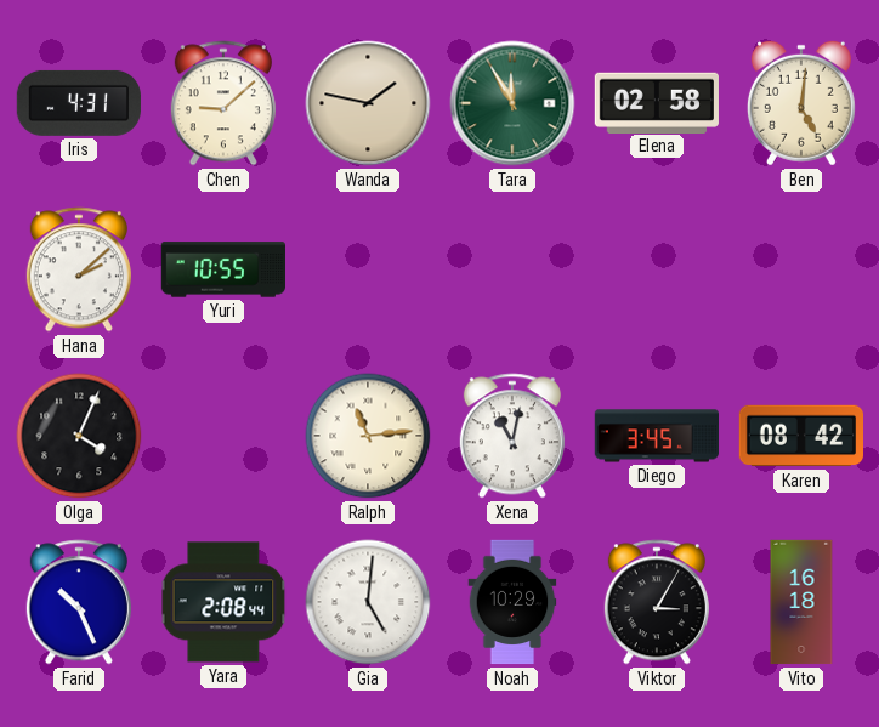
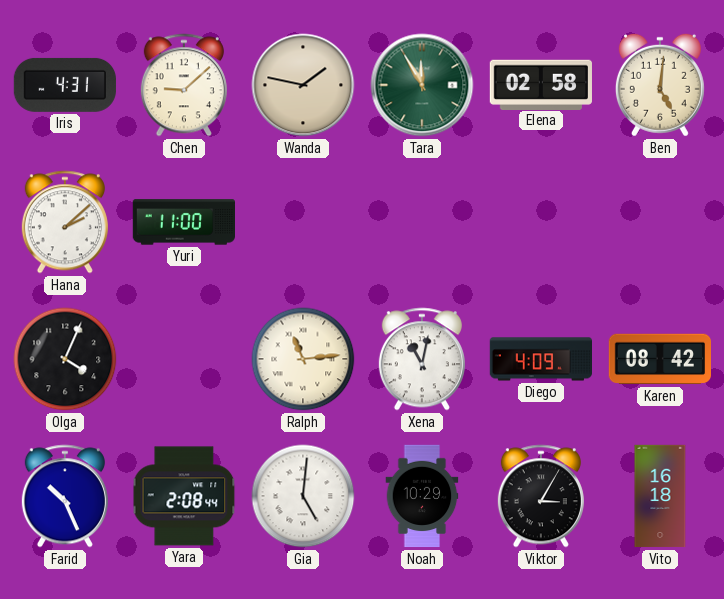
Yuri: 10:55 -> 11:00
Diego: 3:45 -> 4:09
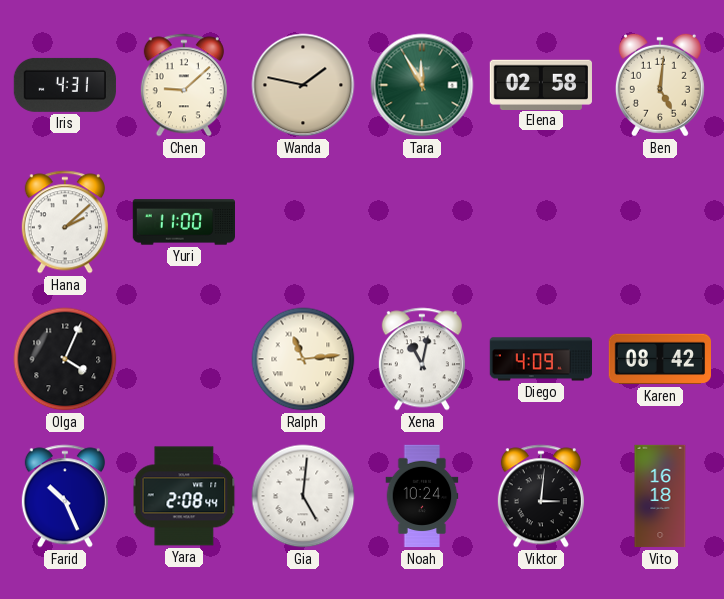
Noah: 10:29 -> 10:24
Viktor: 3:05 -> 3:01
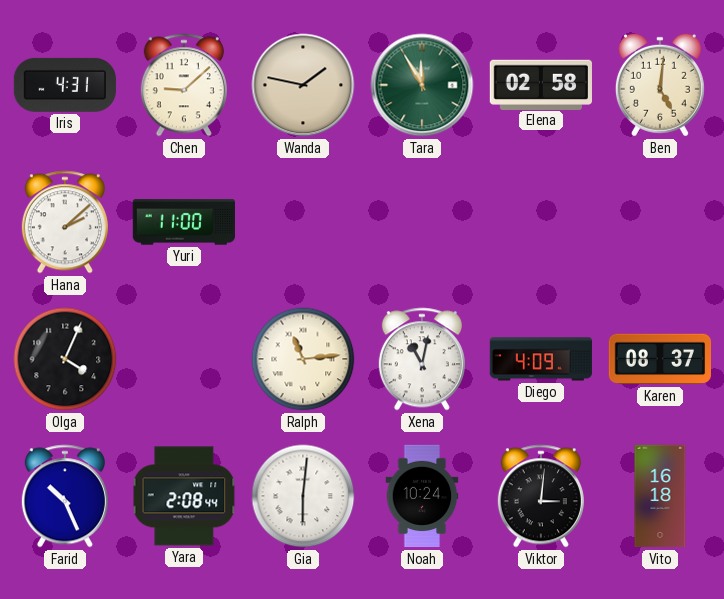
Karen: 08:42 -> 08:37
Gia: 5:01 -> 6:01
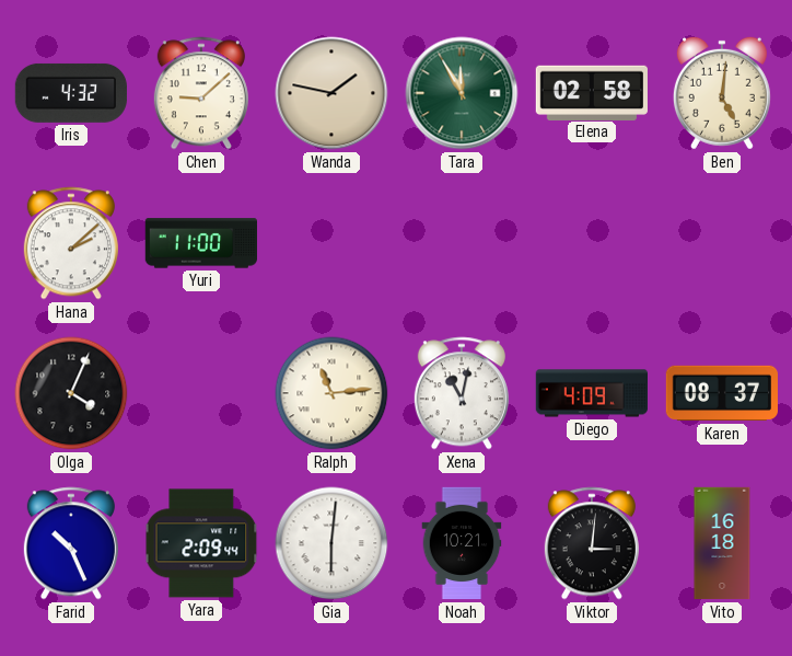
Iris: 4:31 -> 4:32
Yara: 2:08 -> 2:09
Noah: 10:24 -> 10:21
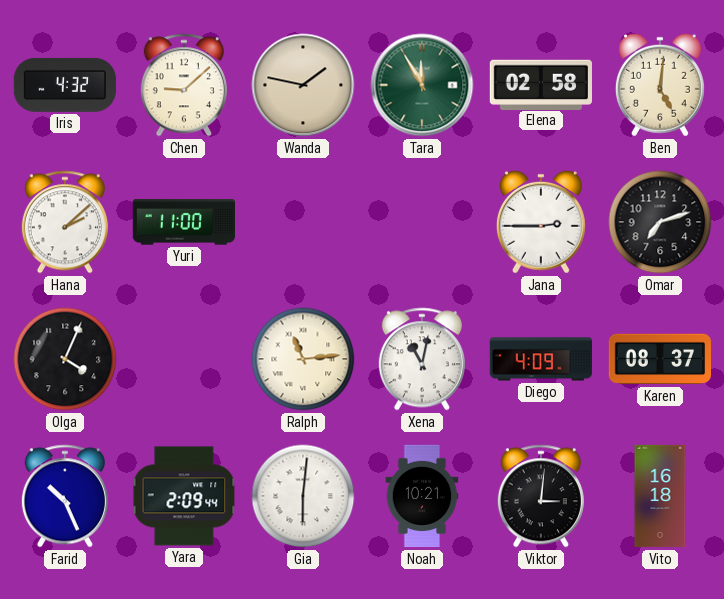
Jana: none -> 2:45
Omar: none -> 7:12
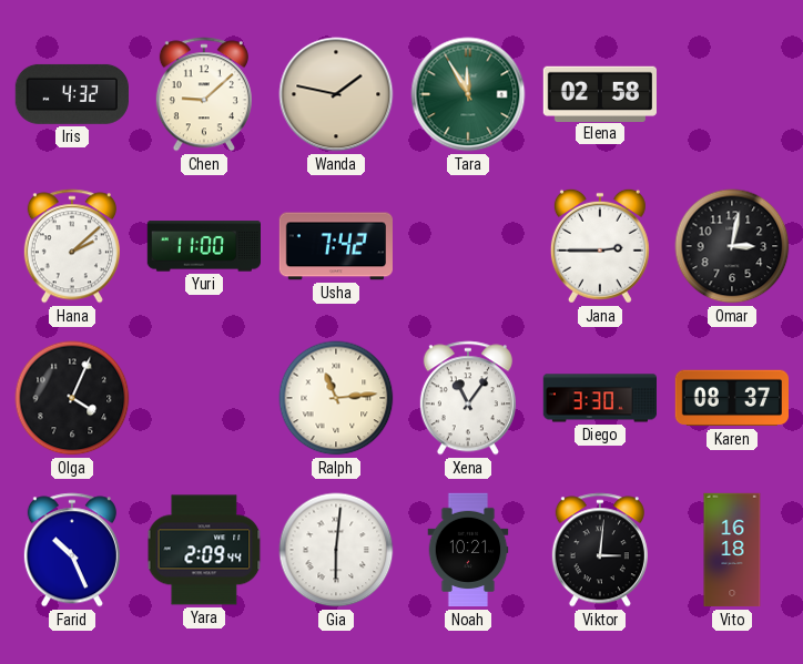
Ben: 5:01 -> none
Usha: none -> 7:42
Omar: 7:12 -> 3:02
Xena: 11:02 -> 11:06
Diego: 4:09 -> 3:30
